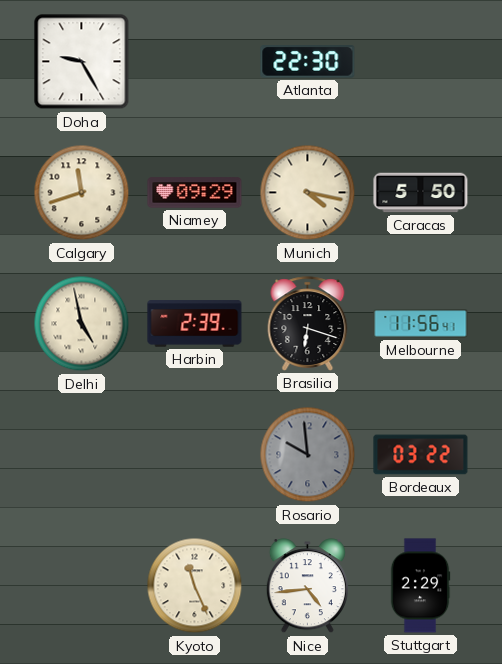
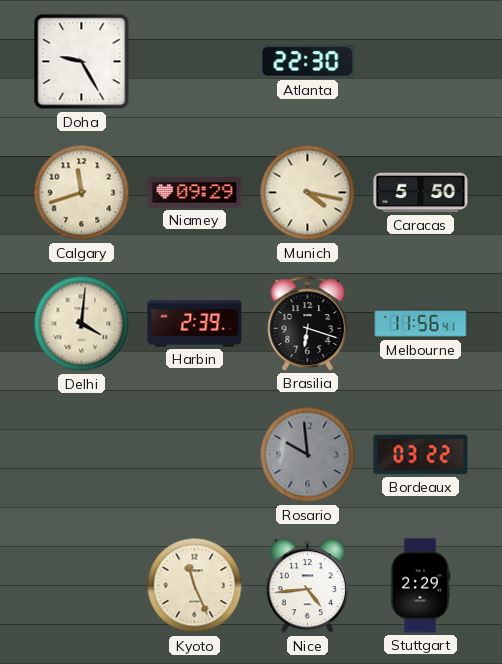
Delhi: 4:58 -> 4:01
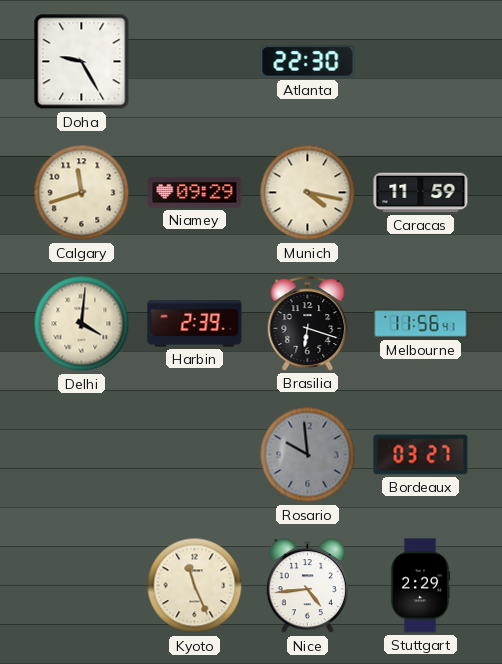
Caracas: 5:50 -> 11:59
Bordeaux: 03:22 -> 03:27
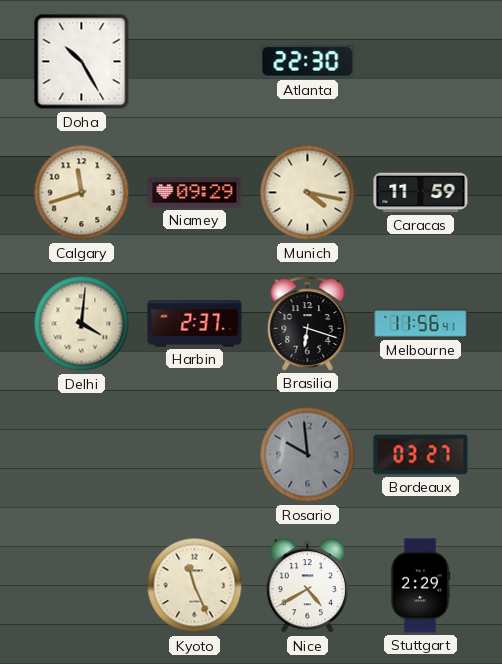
Doha: 9:25 -> 10:25
Harbin: 2:39 -> 2:37
Nice: 4:44 -> 4:40
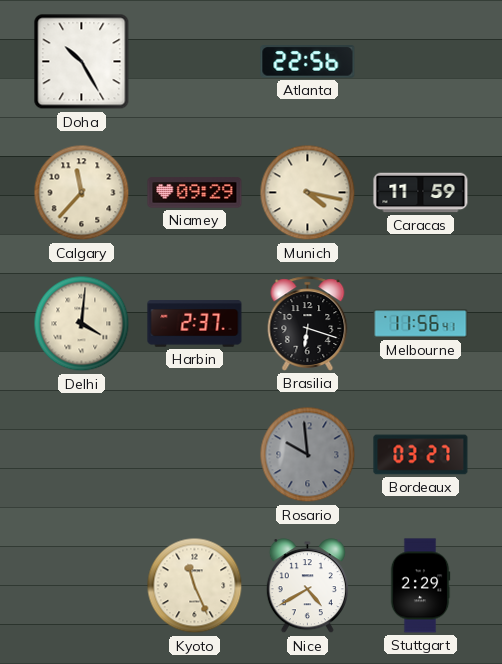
Atlanta: 22:30 -> 22:56
Calgary: 11:42 -> 11:37
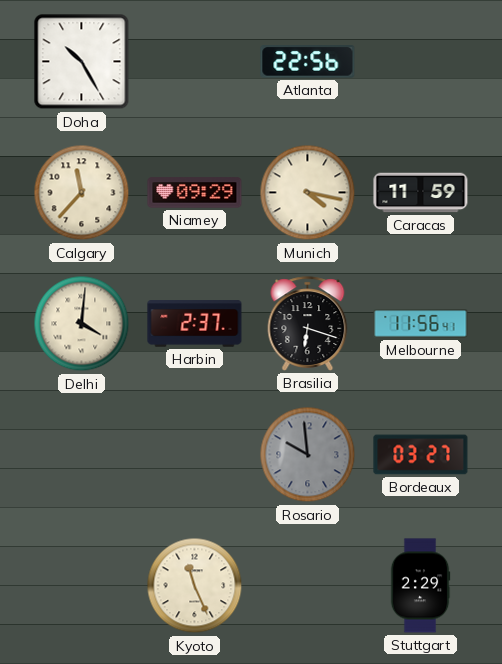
Nice: 4:40 -> none
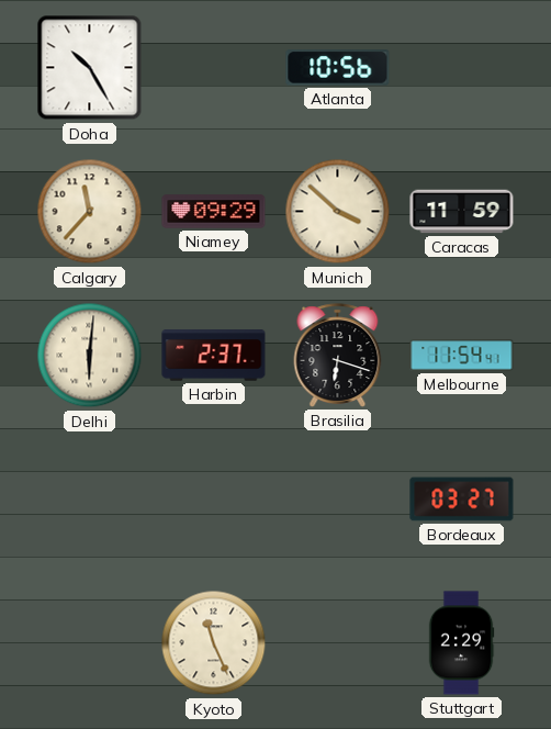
Atlanta: 22:56 -> 10:56
Munich: 4:17 -> 3:52
Delhi: 4:01 -> 6:01
Melbourne: 11:56 -> 11:54
Rosario: 9:59 -> none
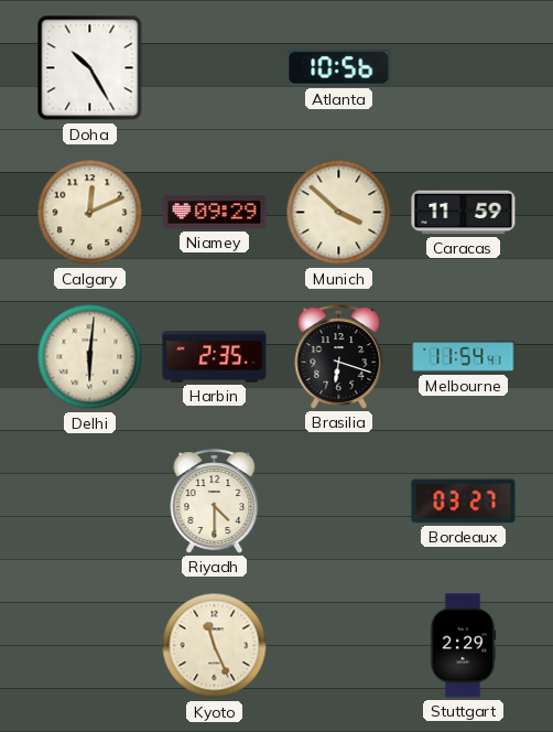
Calgary: 11:37 -> 12:11
Harbin: 2:37 -> 2:35
Riyadh: none -> 4:30
